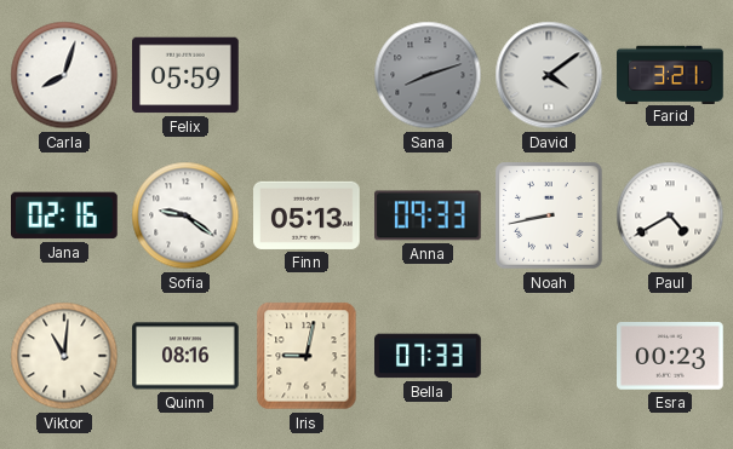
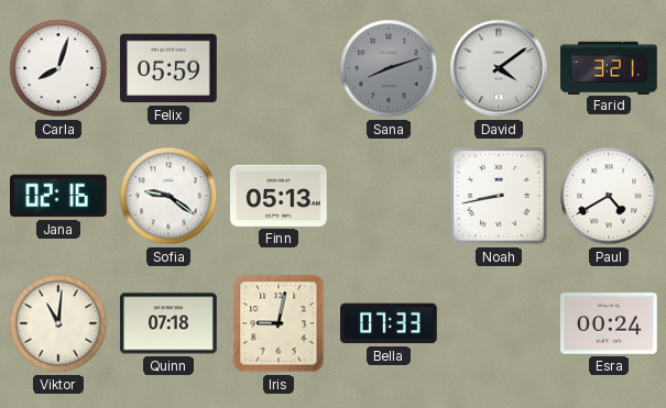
Anna: 09:33 -> none
Quinn: 08:16 -> 07:18
Esra: 00:23 -> 00:24
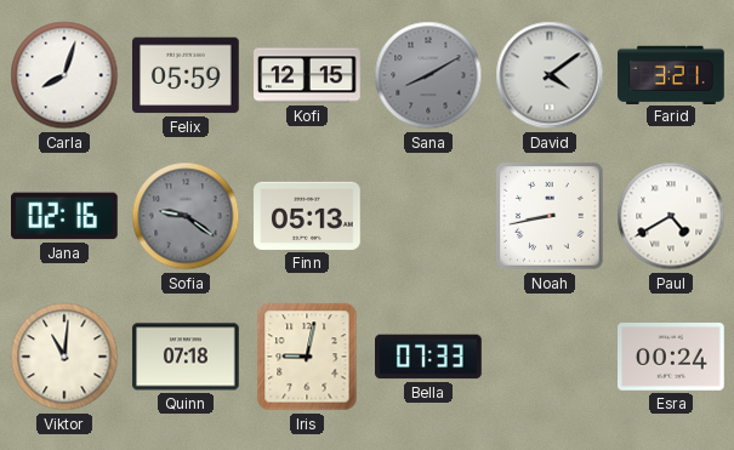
Kofi: none -> 12:15
Sana: 8:12 -> 8:10
Sofia dial: white -> grey
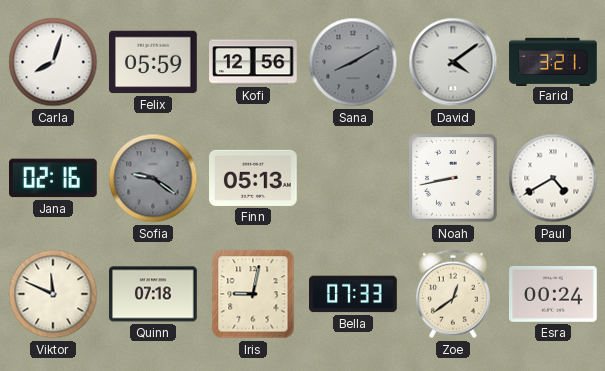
Kofi: 12:15 -> 12:56
Viktor: 11:01 -> 11:49
Zoe: none -> 12:39
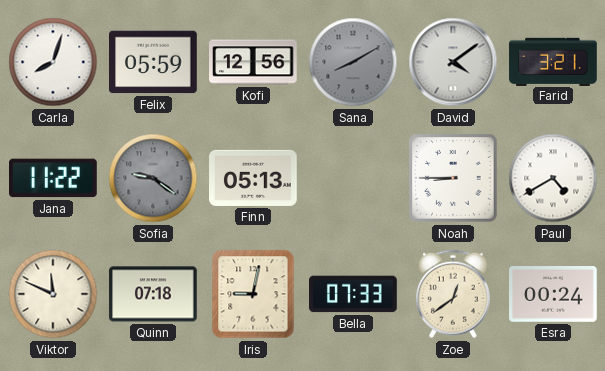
Jana: 02:16 -> 11:22
Noah: 8:43 -> 8:45
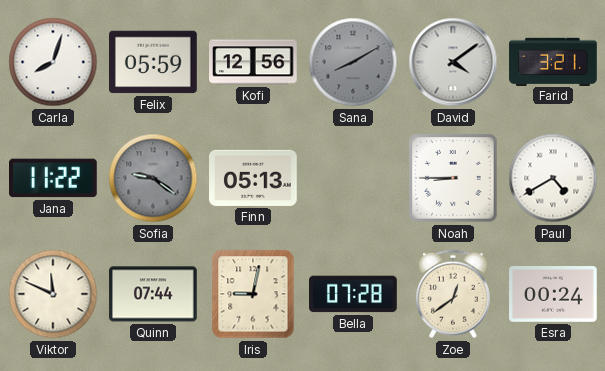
Quinn: 07:18 -> 07:44
Bella: 07:33 -> 07:28
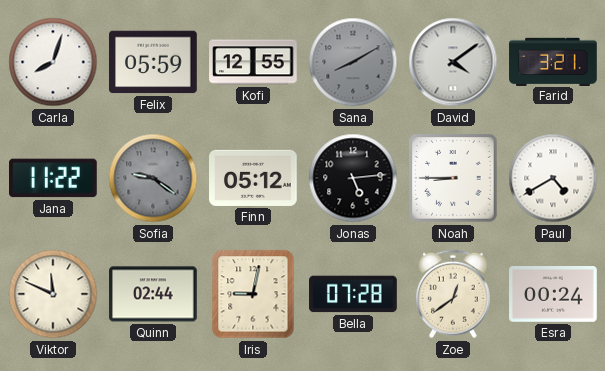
Kofi: 12:56 -> 12:55
Finn: 05:13 -> 05:12
Jonas: none -> 5:14
Quinn: 07:44 -> 02:44
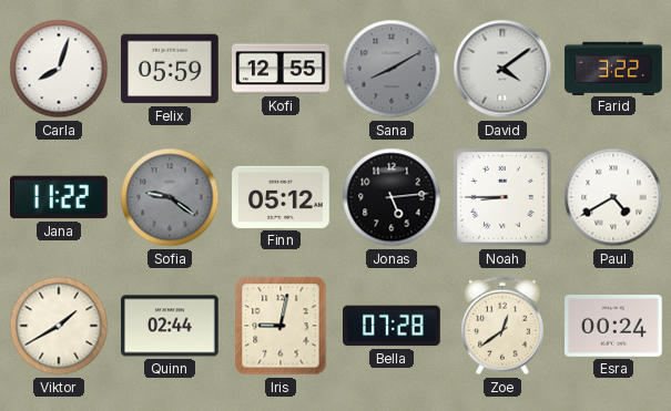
Farid: 3:21 -> 3:22
Viktor: 11:49 -> 1:40
